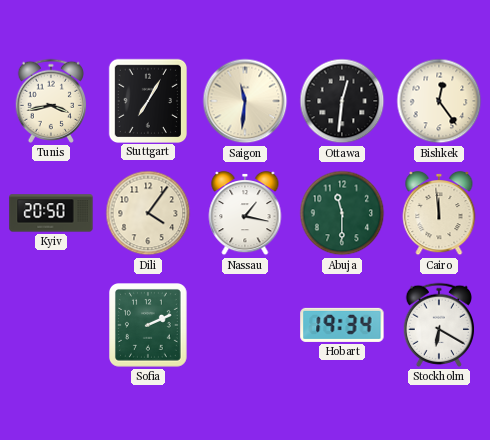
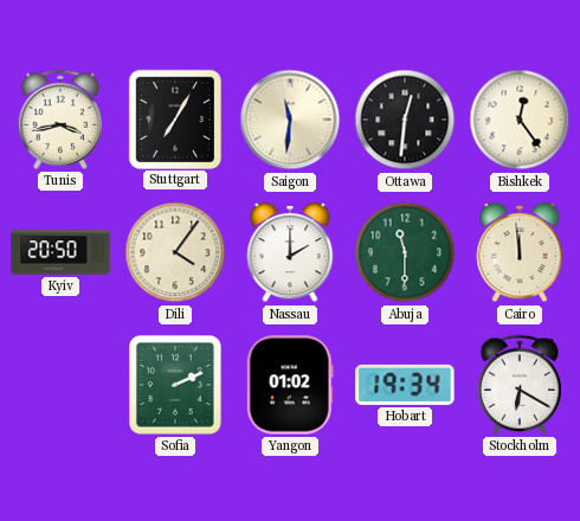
Nassau: 1:17 -> 2:00
Yangon: none -> 01:02
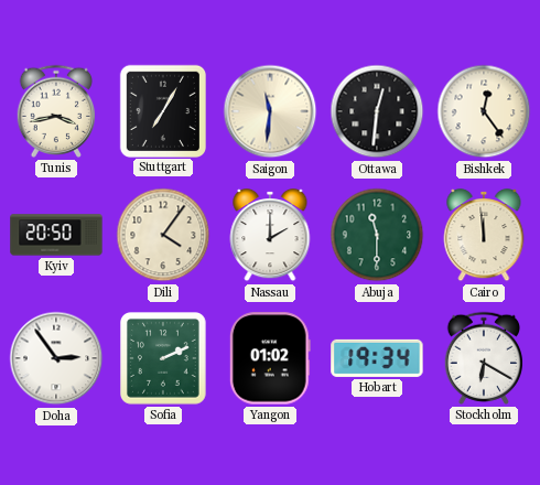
Doha: none -> 2:54
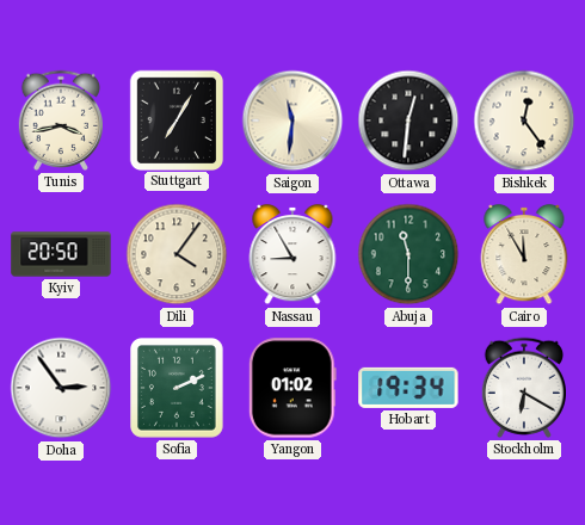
Nassau: 2:00 -> 8:55
Cairo: 11:59 -> 11:55
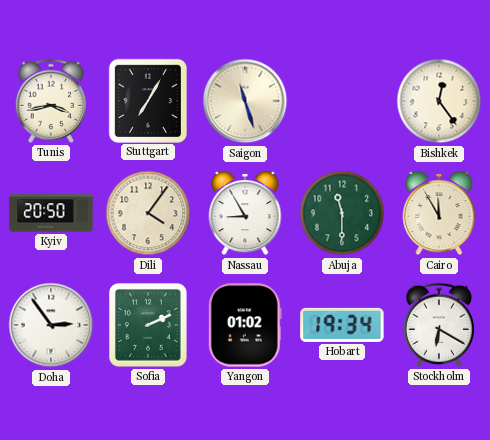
Saigon: 11:31 -> 11:27
Ottawa: 12:31 -> none
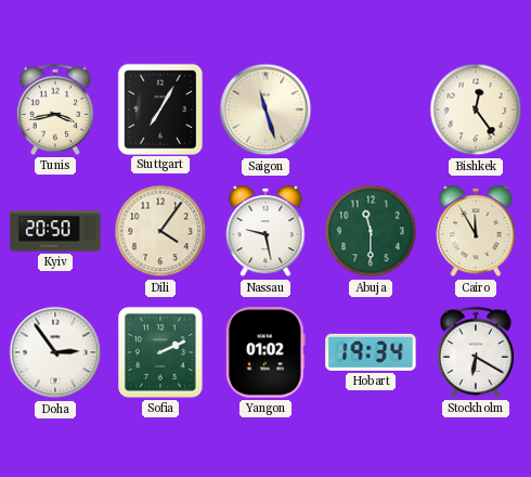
Nassau: 8:55 -> 9:28
